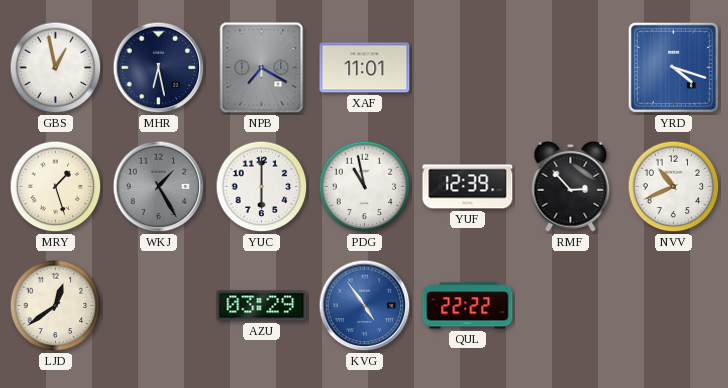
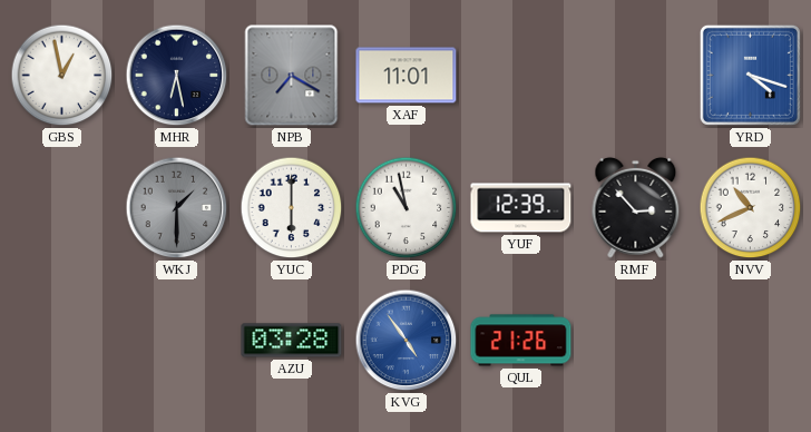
MRY: 1:27 -> none
WKJ: 1:25 -> 1:30
LJD: 12:39 -> none
AZU: 03:29 -> 03:28
QUL: 22:22 -> 21:26
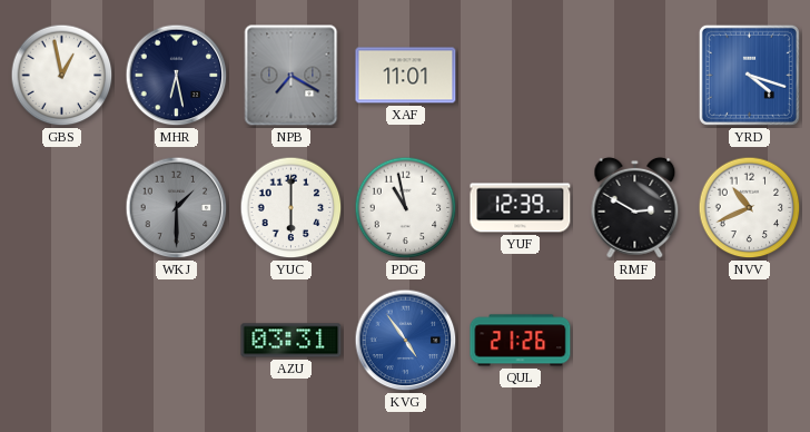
RMF: 2:53 -> 2:50
AZU: 03:28 -> 03:31
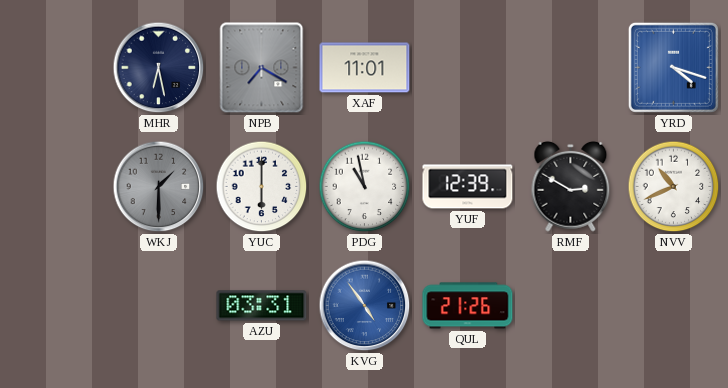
GBS: 12:58 -> none
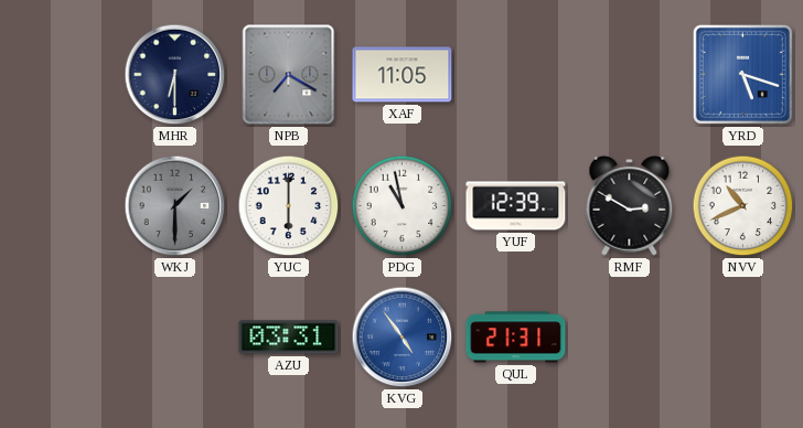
MHR: 6:28 -> 6:30
XAF: 11:01 -> 11:05
YRD: 4:18 -> 5:18
QUL: 21:26 -> 21:31
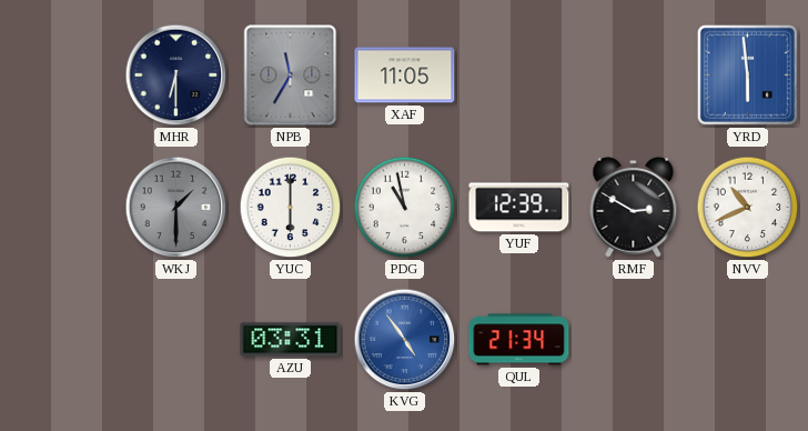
NPB: 7:20 -> 11:35
YRD: 5:18 -> 5:59
QUL: 21:31 -> 21:34
